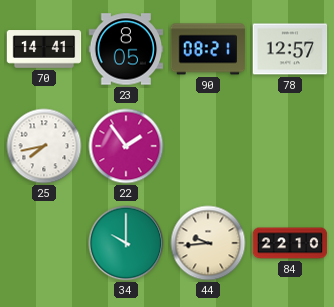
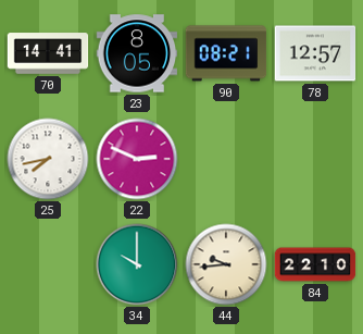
22: 1:54 -> 2:49
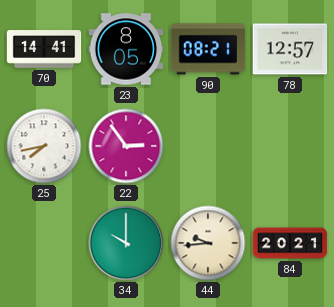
22: 2:49 -> 2:54
84: 22:10 -> 20:21
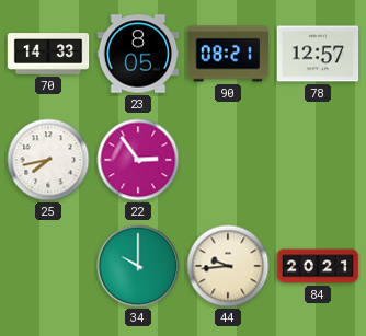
70: 14:41 -> 14:33
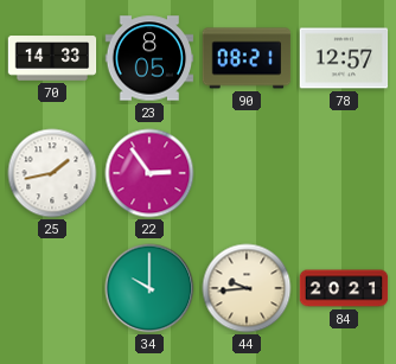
25: 7:43 -> 1:43
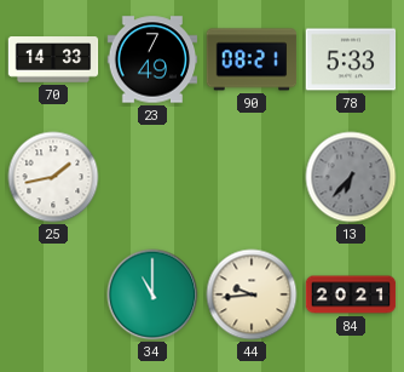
23: 8:05 -> 7:49
78: 12:57 -> 5:33
22: 2:54 -> none
13: none -> 6:37
34: 10:00 -> 11:00
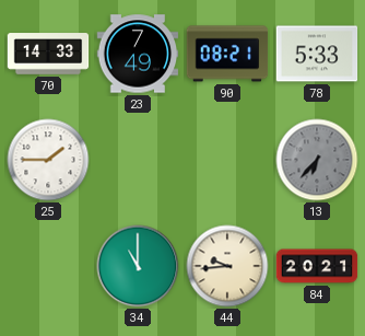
25: 1:43 -> 1:45
